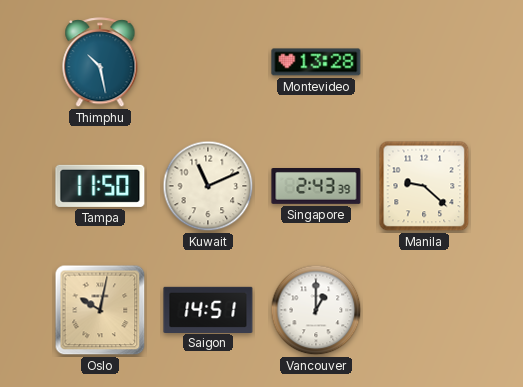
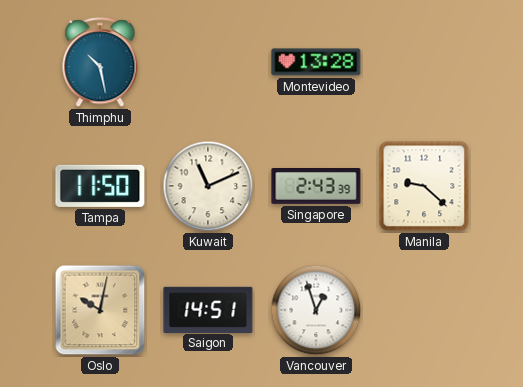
Vancouver: 1:00 -> 12:57
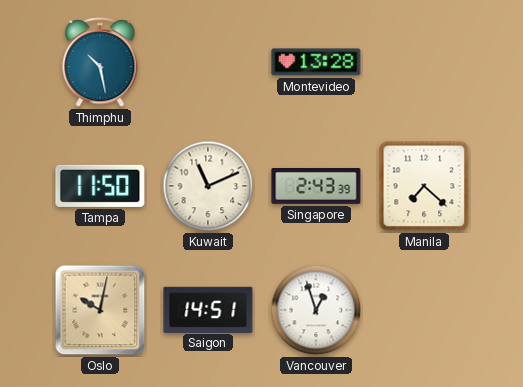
Manila: 9:22 -> 7:22
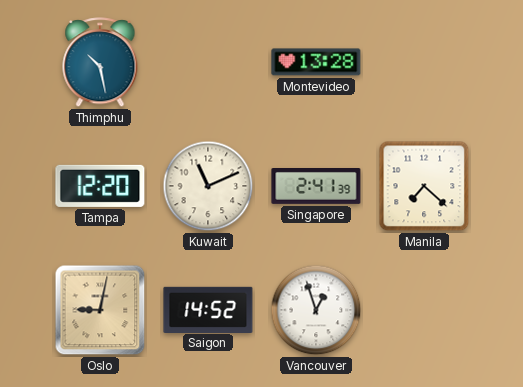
Tampa: 11:50 -> 12:20
Singapore: 2:43 -> 2:41
Oslo: 10:02 -> 9:02
Saigon: 14:51 -> 14:52
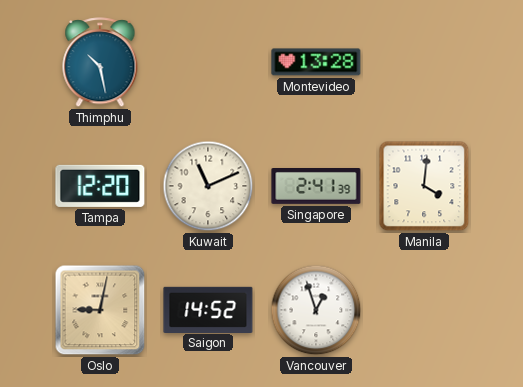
Manila: 7:22 -> 4:01
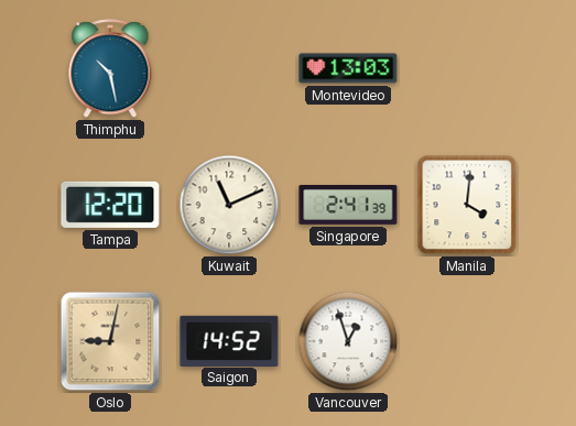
Montevideo: 13:28 -> 13:03
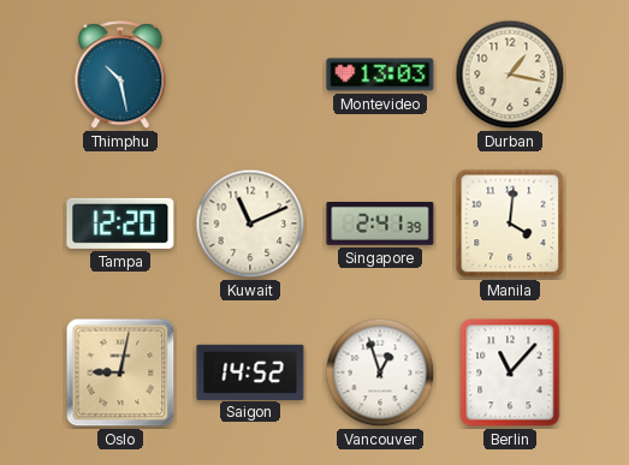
Durban: none -> 1:17
Berlin: none -> 11:07
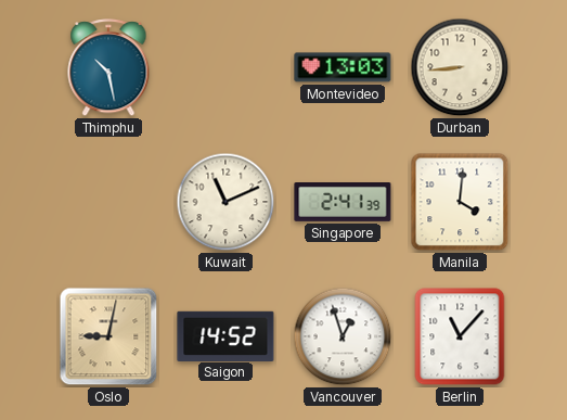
Durban: 1:17 -> 8:44
Tampa: 12:20 -> none
